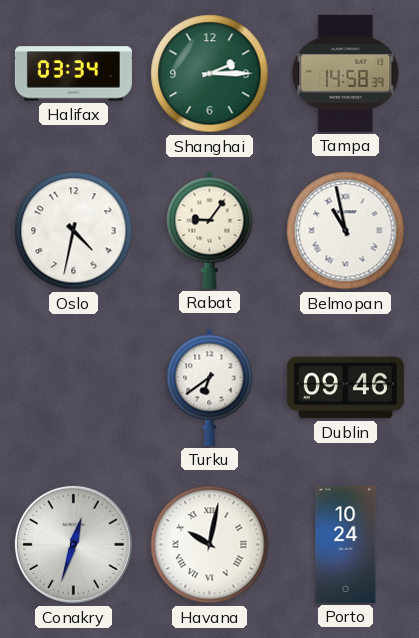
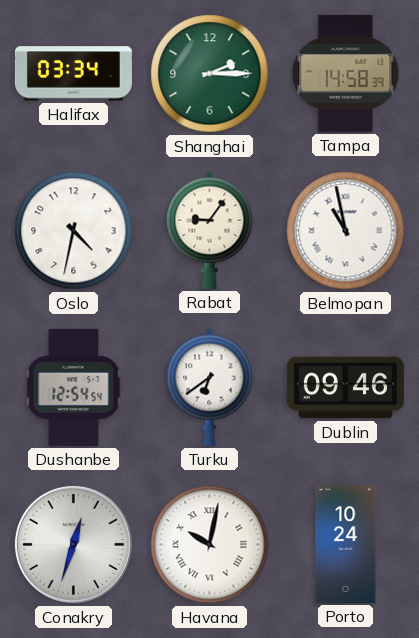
Dushanbe: none -> 12:54
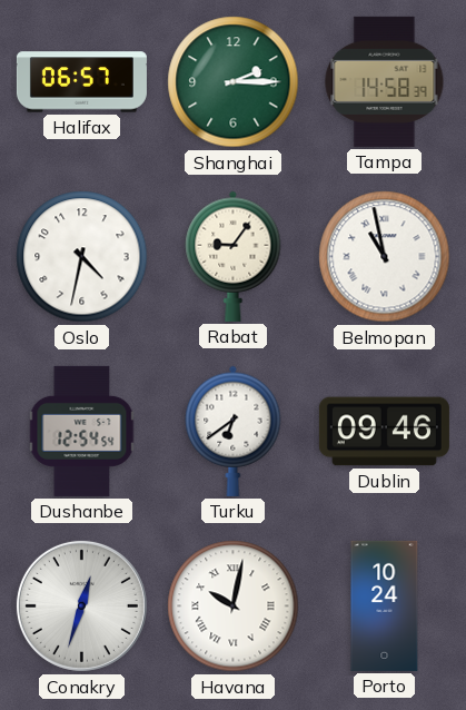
Halifax: 03:34 -> 06:57
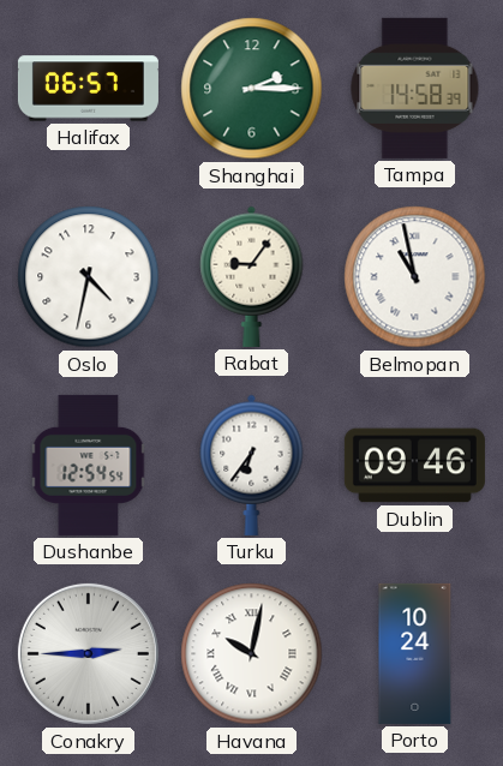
Turku: 6:39 -> 6:36
Conakry: 12:33 -> 2:45
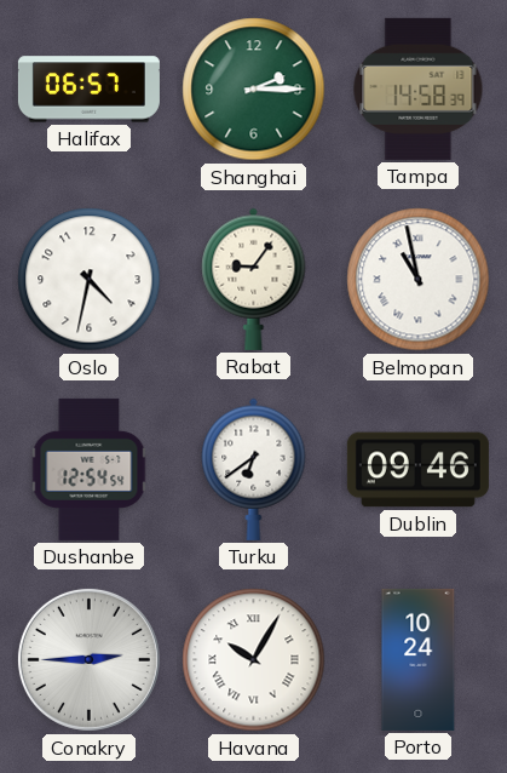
Turku: 6:36 -> 6:39
Havana: 10:02 -> 10:05
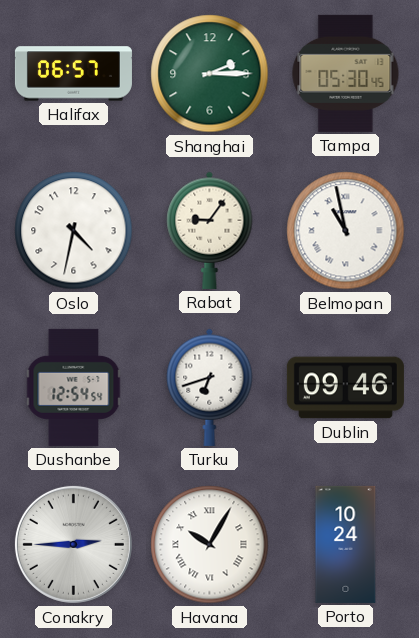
Tampa: 14:58 -> 05:30
Turku: 6:39 -> 6:42
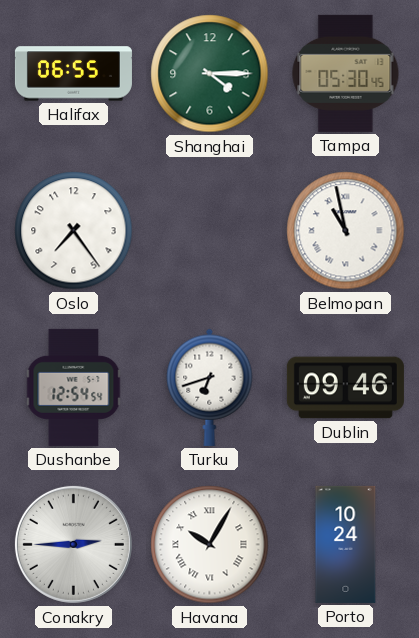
Halifax: 06:57 -> 06:55
Shanghai: 2:15 -> 4:15
Oslo: 4:32 -> 7:24
Rabat: 9:06 -> none
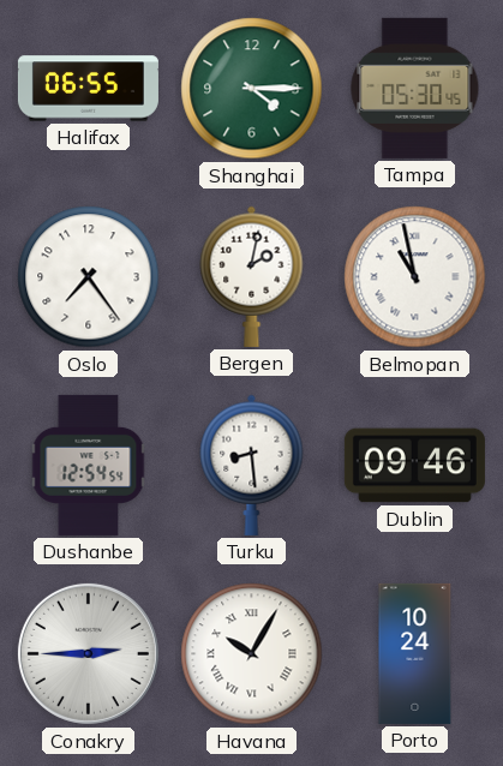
Bergen: none -> 2:02
Turku: 6:42 -> 8:29
